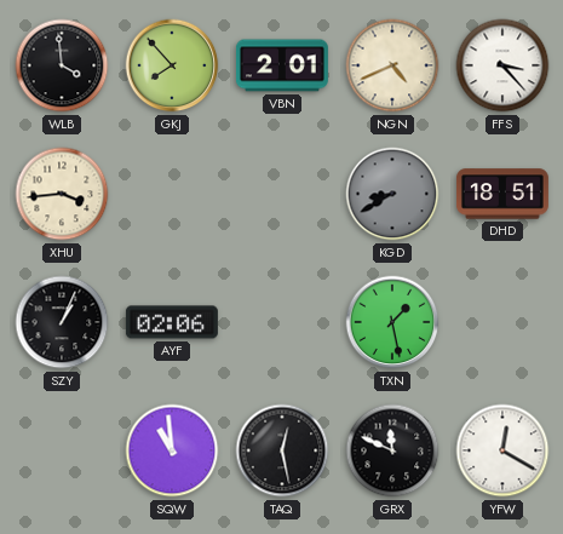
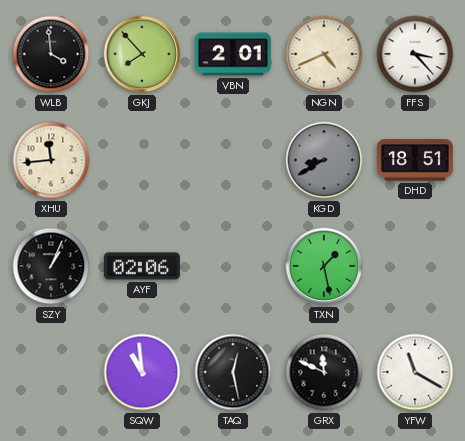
XHU: 3:44 -> 11:44
YFW: 12:20 -> 11:20
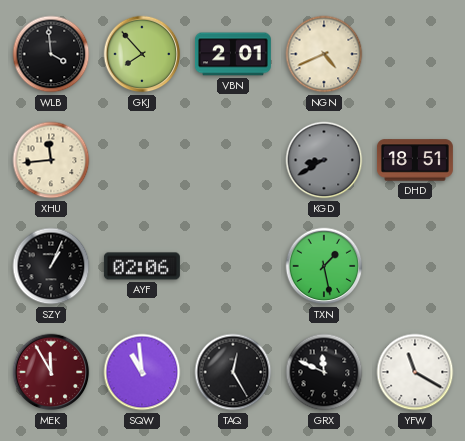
FFS: 3:23 -> none
MEK: none -> 11:55
TAQ: 12:28 -> 12:25
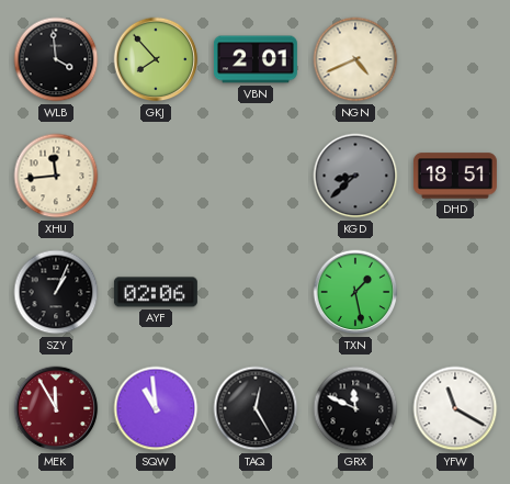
KGD: 8:40 -> 8:38
